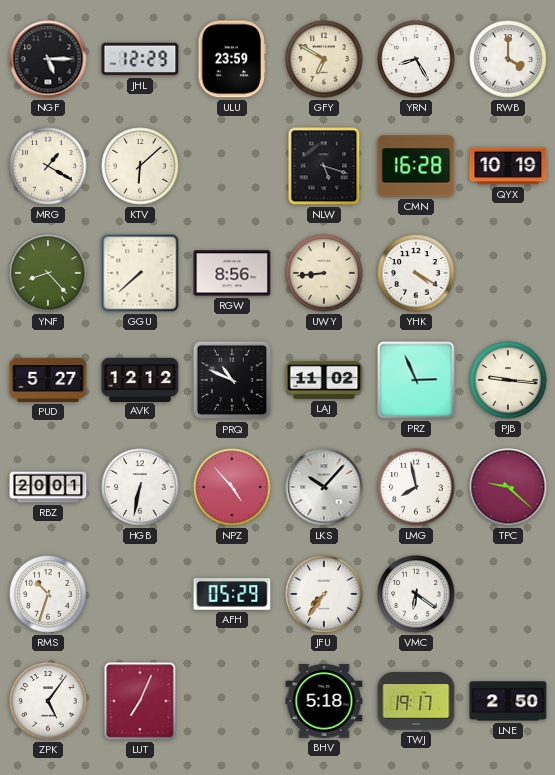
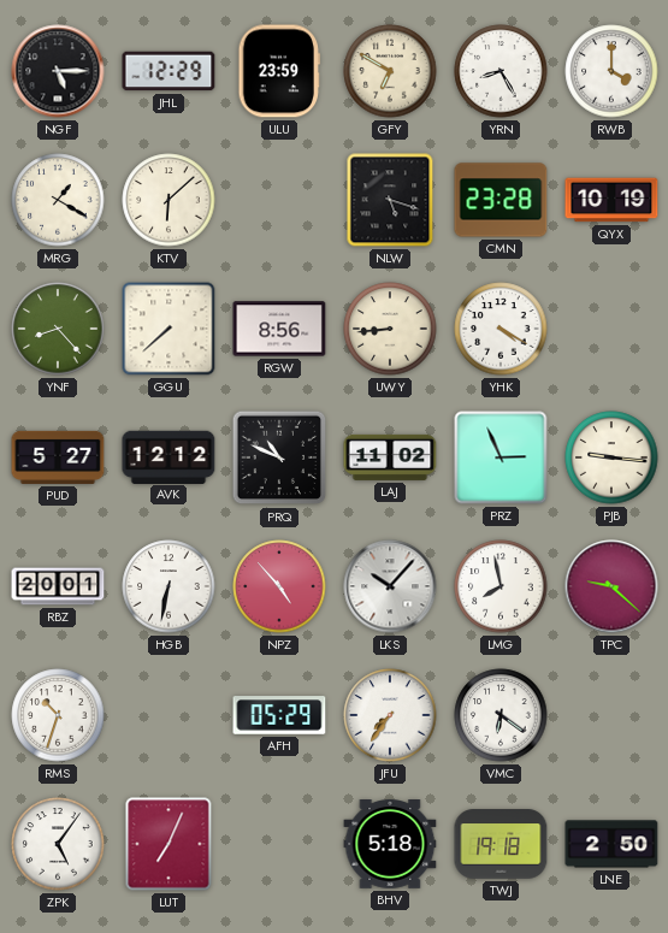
CMN: 16:28 -> 23:28
TWJ: 19:17 -> 19:18
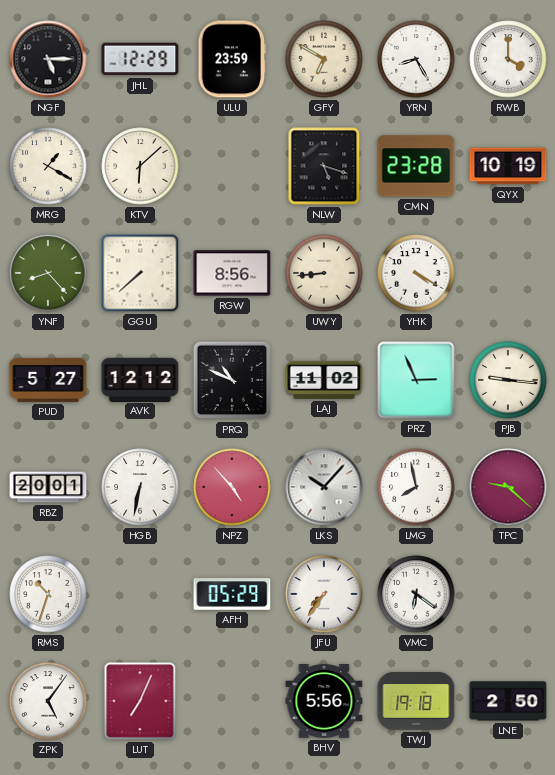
BHV: 5:18 -> 5:56
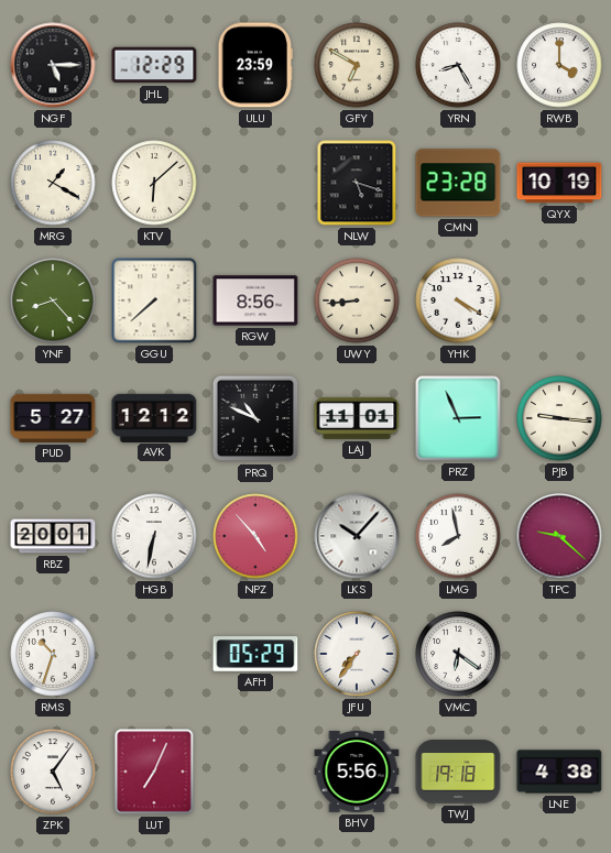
LAJ: 11:02 -> 11:01
LNE: 2:50 -> 4:38
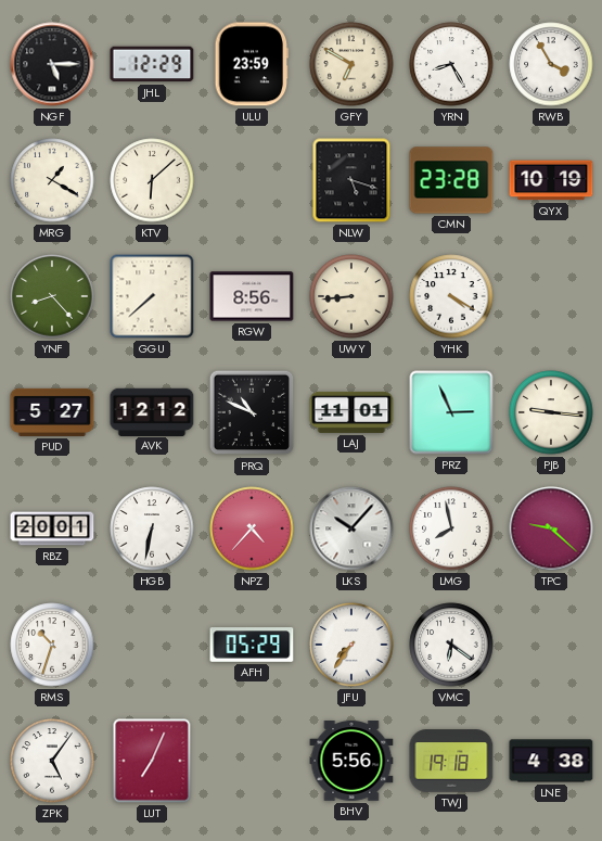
RWB: 4:00 -> 3:55
NPZ: 4:53 -> 4:37
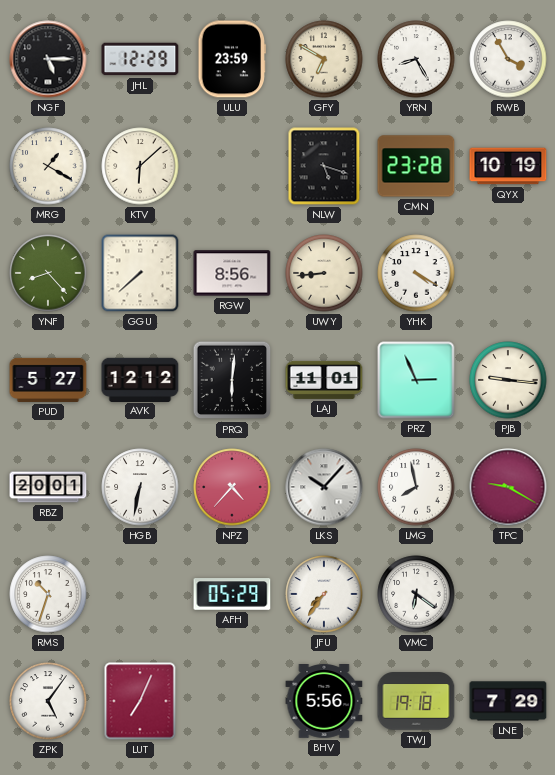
PRQ: 10:49 -> 6:01
TPC: 9:22 -> 9:20
LNE: 4:38 -> 7:29
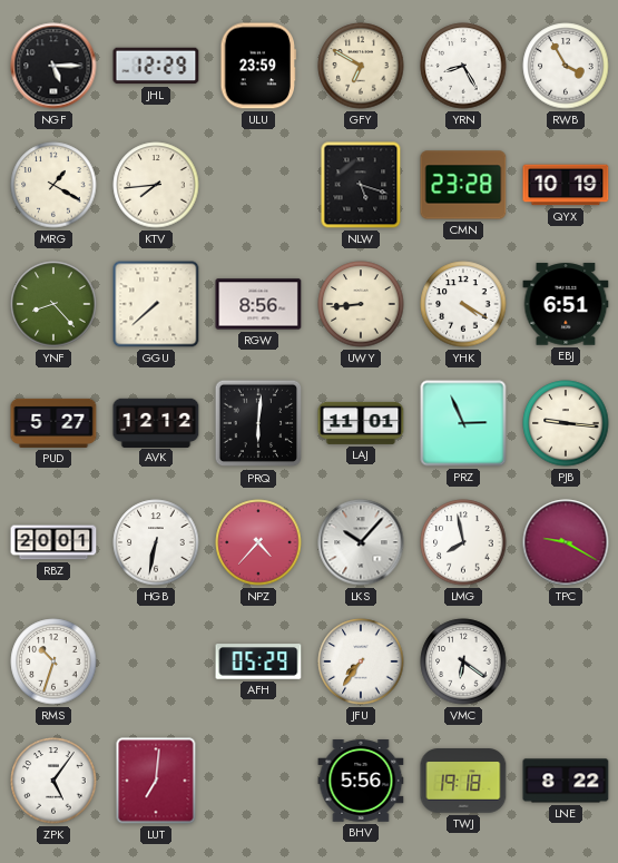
KTV: 6:08 -> 7:44
EBJ: none -> 6:51
LUT: 7:04 -> 7:01
LNE: 7:29 -> 8:22
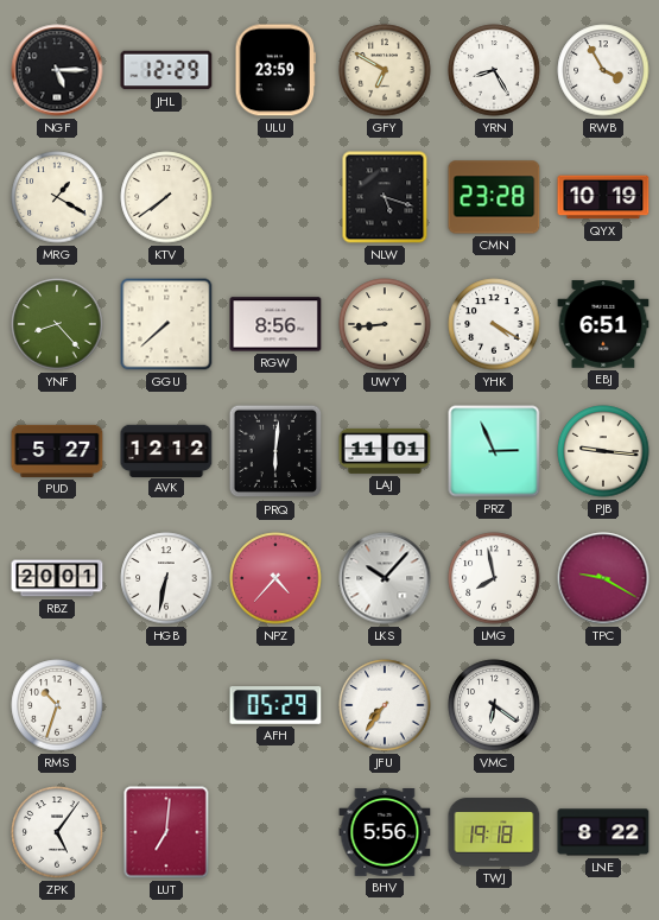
KTV: 7:44 -> 7:39
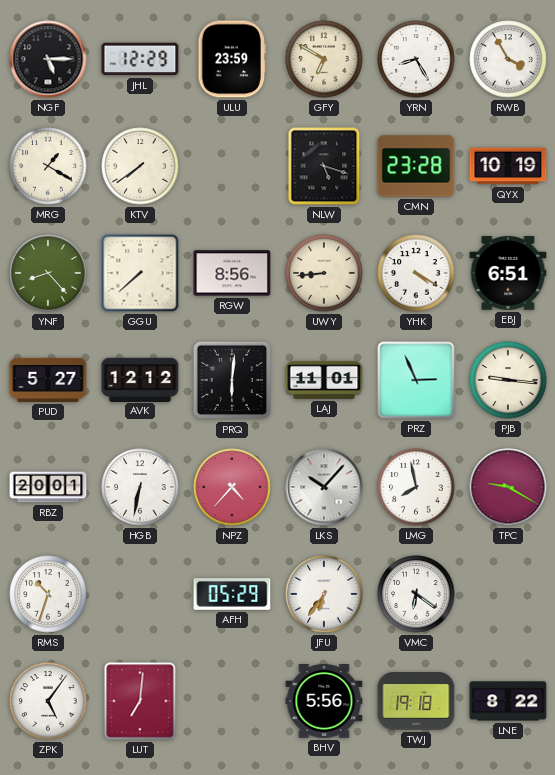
JFU: 7:36 -> 6:36
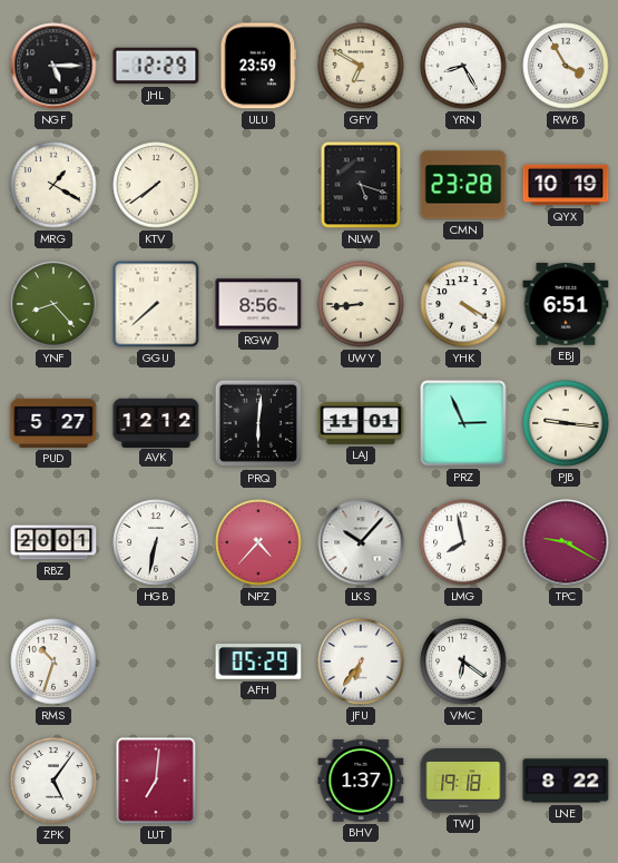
BHV: 5:56 -> 1:37
